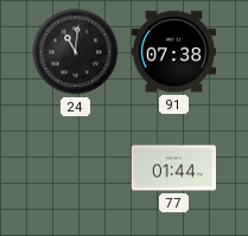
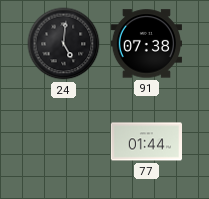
24: 11:01 -> 5:01
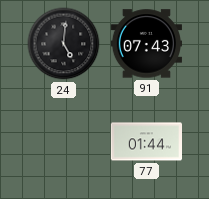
91: 07:38 -> 07:43
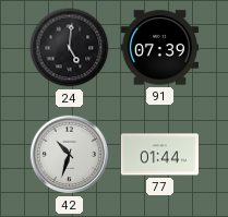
91: 07:43 -> 07:39
42: none -> 10:33
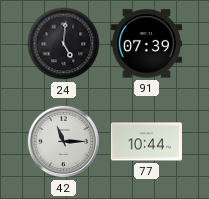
42: 10:33 -> 11:15
77: 01:44 -> 10:44
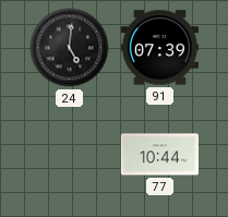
42: 11:15 -> none
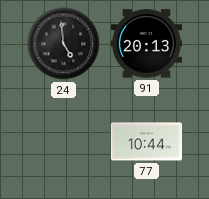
24: 5:01 -> 4:59
91: 07:39 -> 20:13
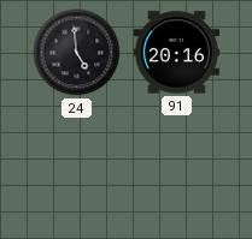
91: 20:13 -> 20:16
77: 10:44 -> none
